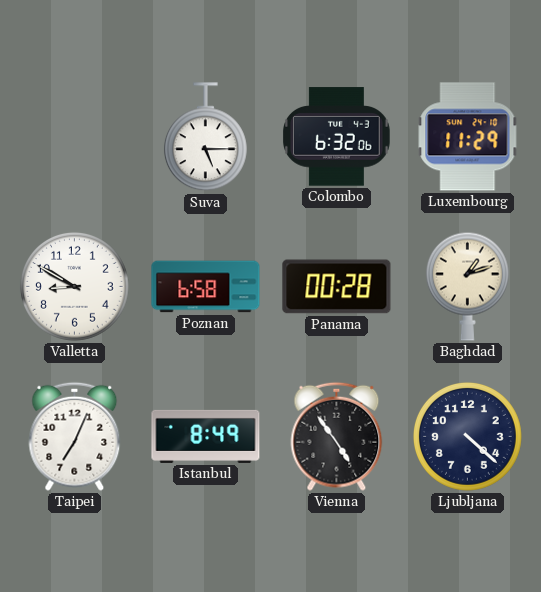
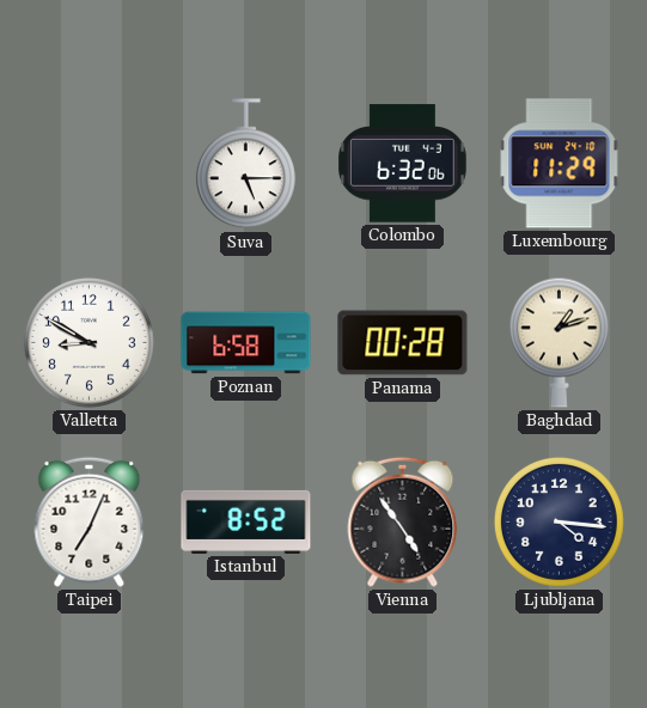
Istanbul: 8:49 -> 8:52
Ljubljana: 4:22 -> 4:16
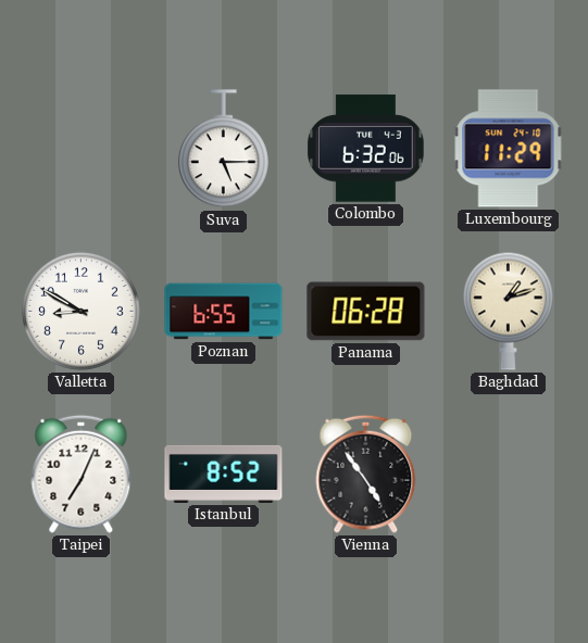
Poznan: 6:58 -> 6:55
Panama: 00:28 -> 06:28
Ljubljana: 4:16 -> none
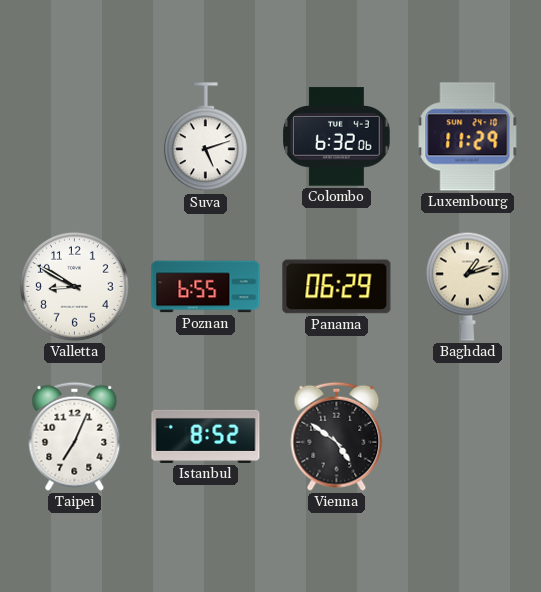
Suva: 5:15 -> 5:12
Panama: 06:28 -> 06:29
Vienna: 4:54 -> 4:51
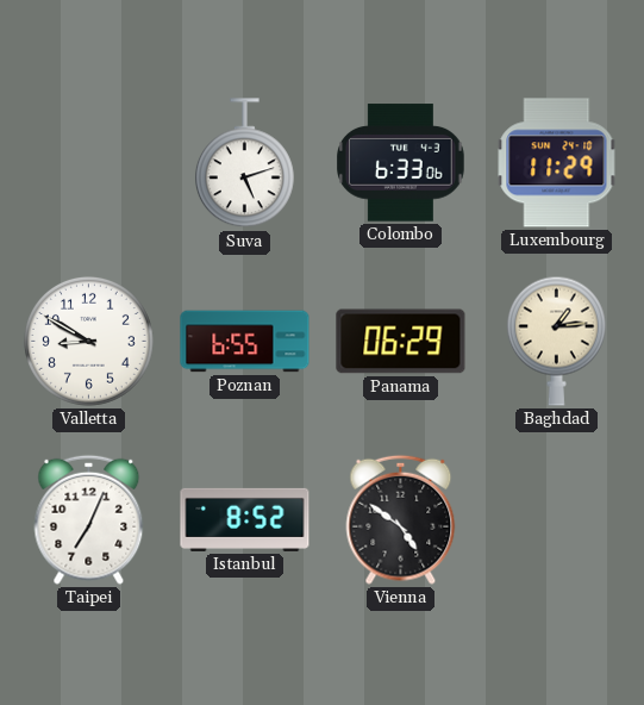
Colombo: 6:32 -> 6:33
Baghdad: 1:12 -> 1:14
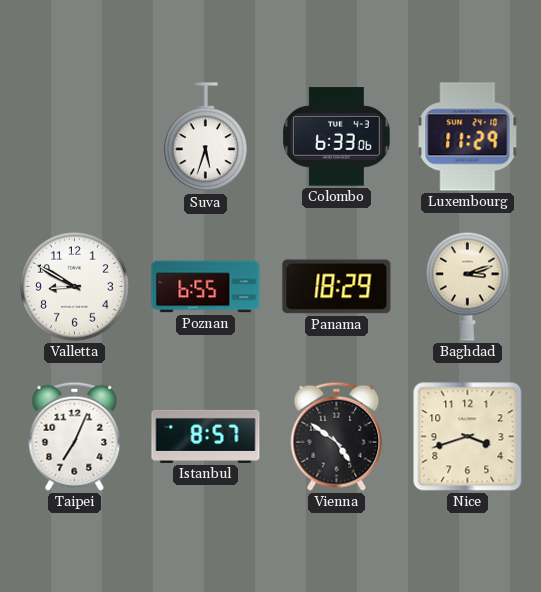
Suva: 5:12 -> 5:33
Panama: 06:29 -> 18:29
Baghdad: 1:14 -> 3:12
Istanbul: 8:52 -> 8:57
Nice: none -> 3:42
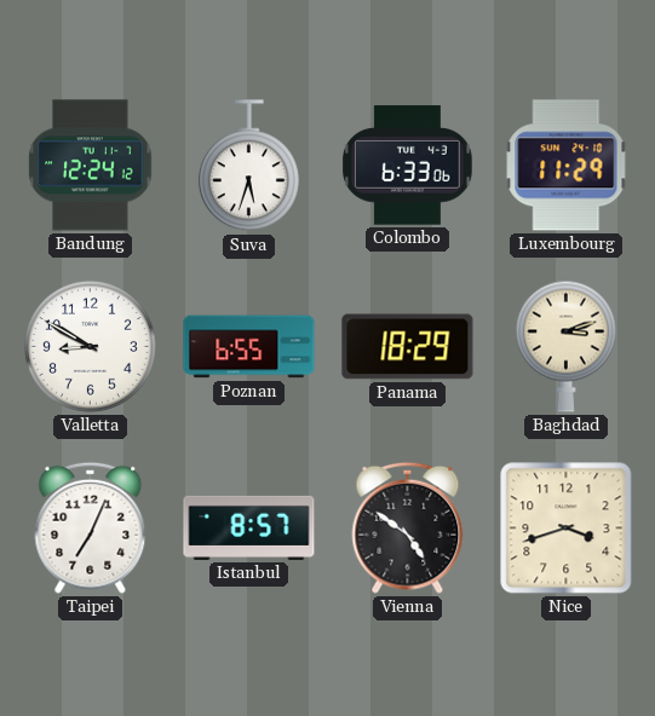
Bandung: none -> 12:24
